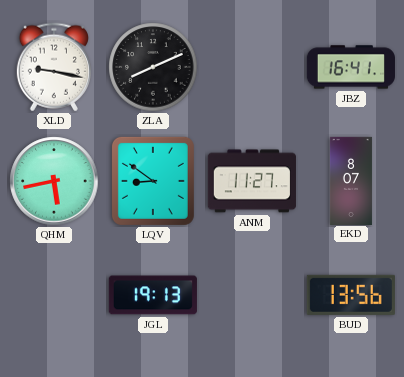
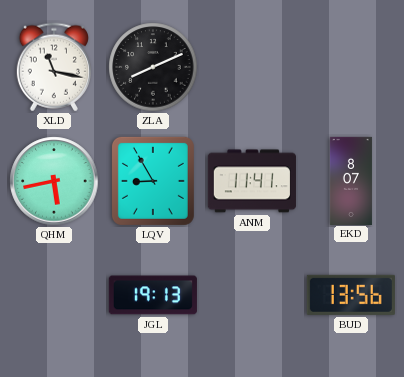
XLD: 9:17 -> 11:17
JBZ: 16:41 -> none
LQV: 8:51 -> 8:55
ANM: 11:27 -> 11:41
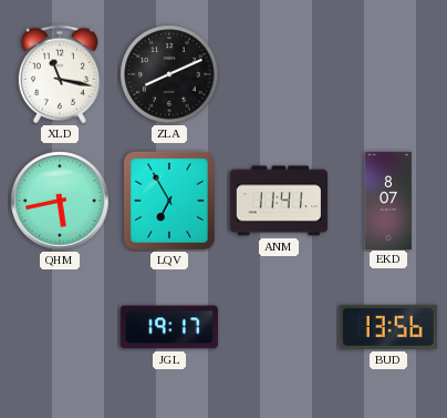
LQV: 8:55 -> 6:55
JGL: 19:13 -> 19:17
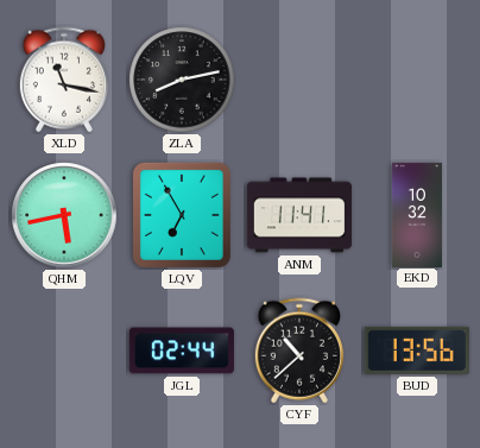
ZLA: 8:11 -> 8:13
EKD: 8:07 -> 10:32
JGL: 19:17 -> 02:44
CYF: none -> 10:38
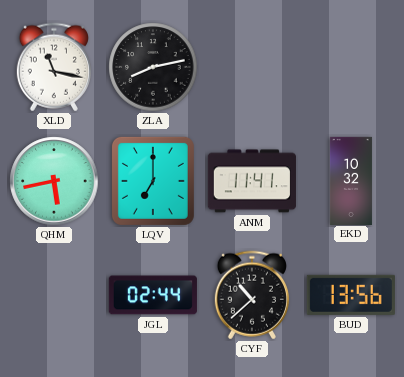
LQV: 6:55 -> 7:00
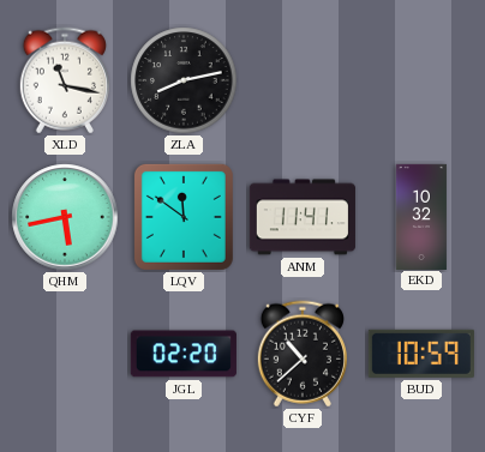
LQV: 7:00 -> 11:51
JGL: 02:44 -> 02:20
BUD: 13:56 -> 10:59
